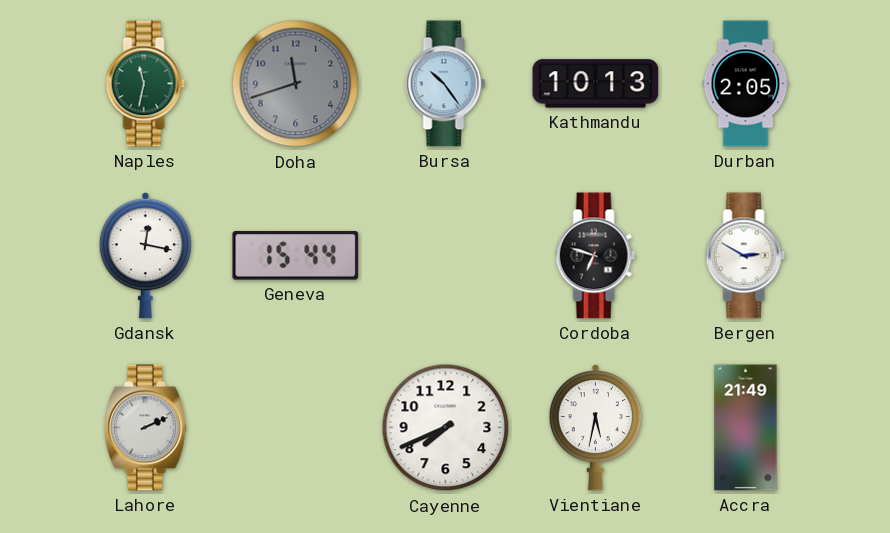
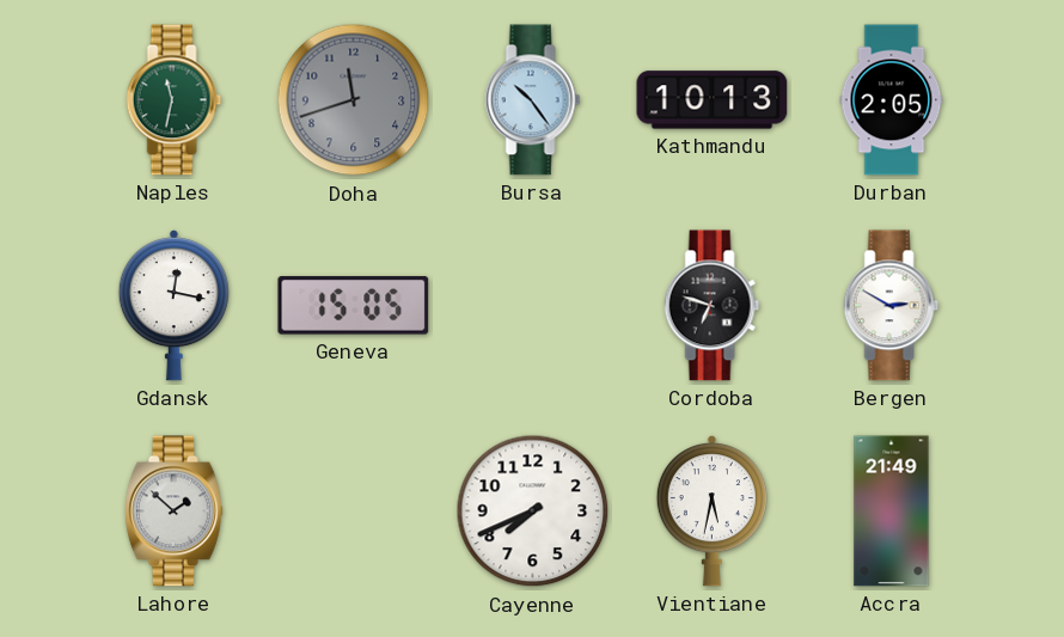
Geneva: 15:44 -> 15:05
Lahore: 2:11 -> 1:52
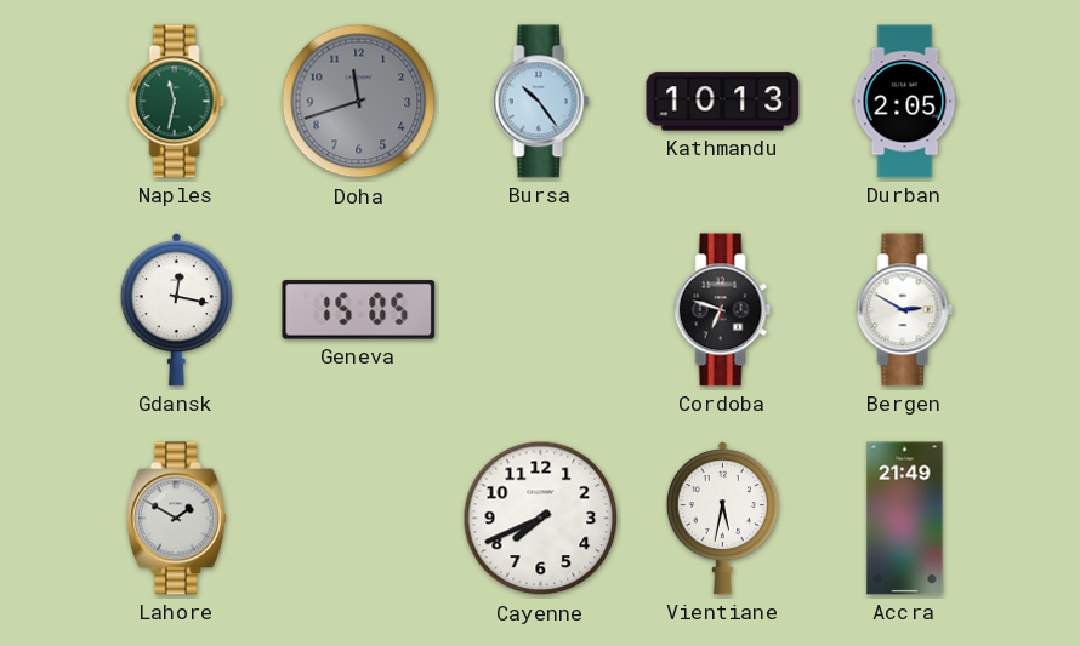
Lahore: 1:52 -> 1:50
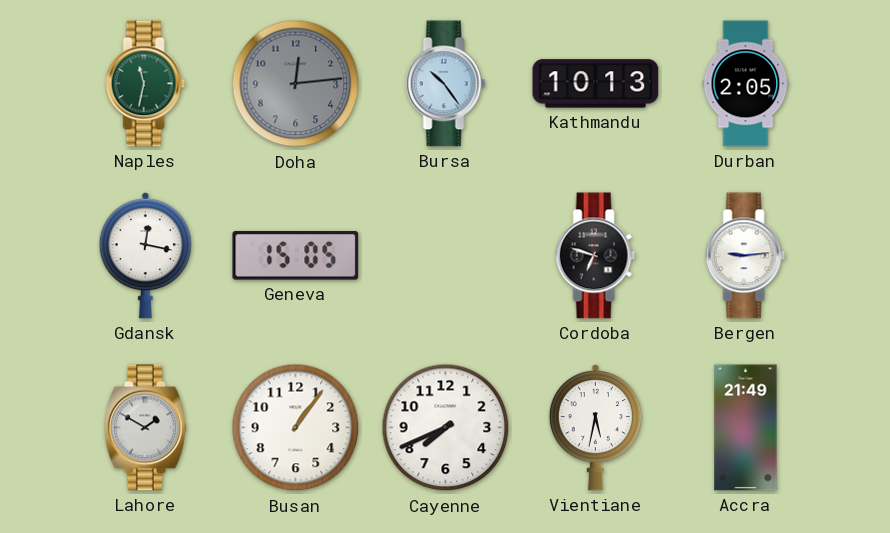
Doha: 11:42 -> 12:14
Bergen: 2:50 -> 9:14
Busan: none -> 1:06
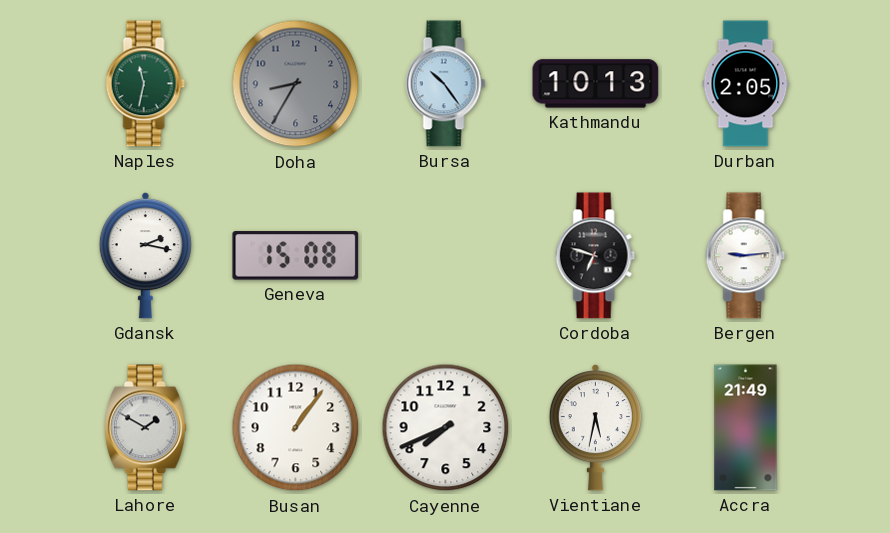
Doha: 12:14 -> 8:35
Gdansk: 12:17 -> 2:17
Geneva: 15:05 -> 15:08
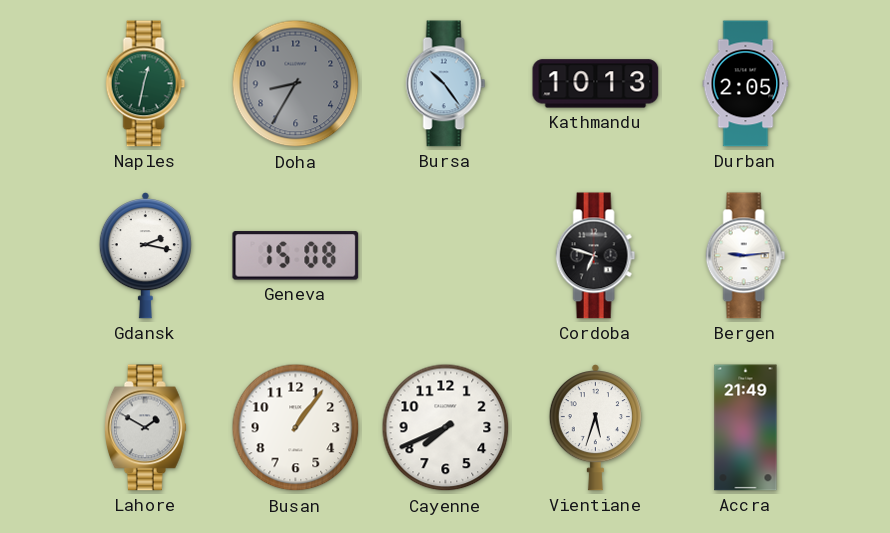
Naples: 11:32 -> 12:32
Vientiane: 5:32 -> 5:33
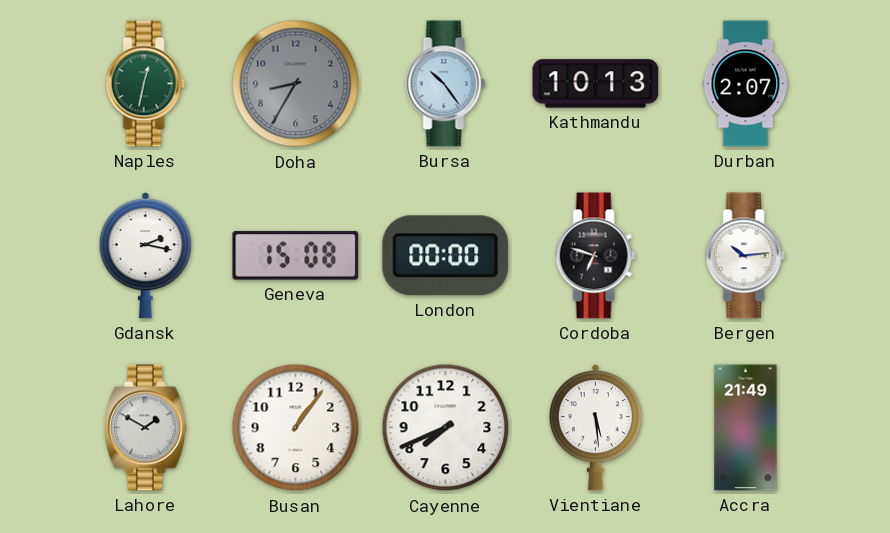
Durban: 2:05 -> 2:07
London: none -> 00:00
Bergen: 9:14 -> 10:14
Vientiane: 5:33 -> 5:29
